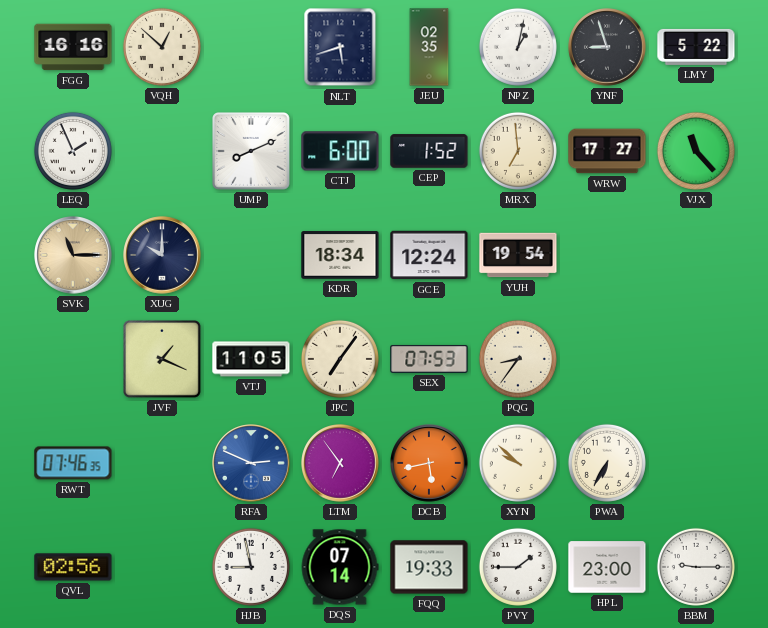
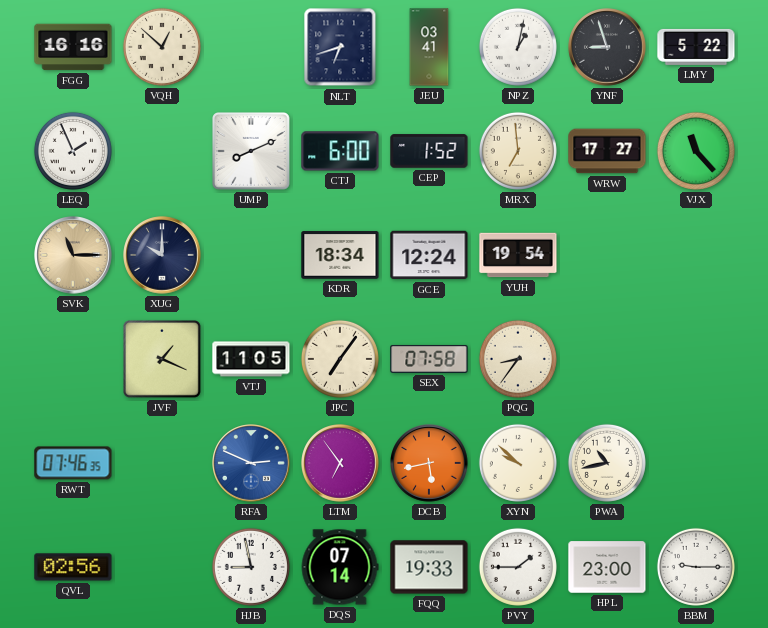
NLT: 5:42 -> 6:42
JEU: 02:35 -> 03:41
SEX: 07:53 -> 07:58
PWA: 6:35 -> 10:43
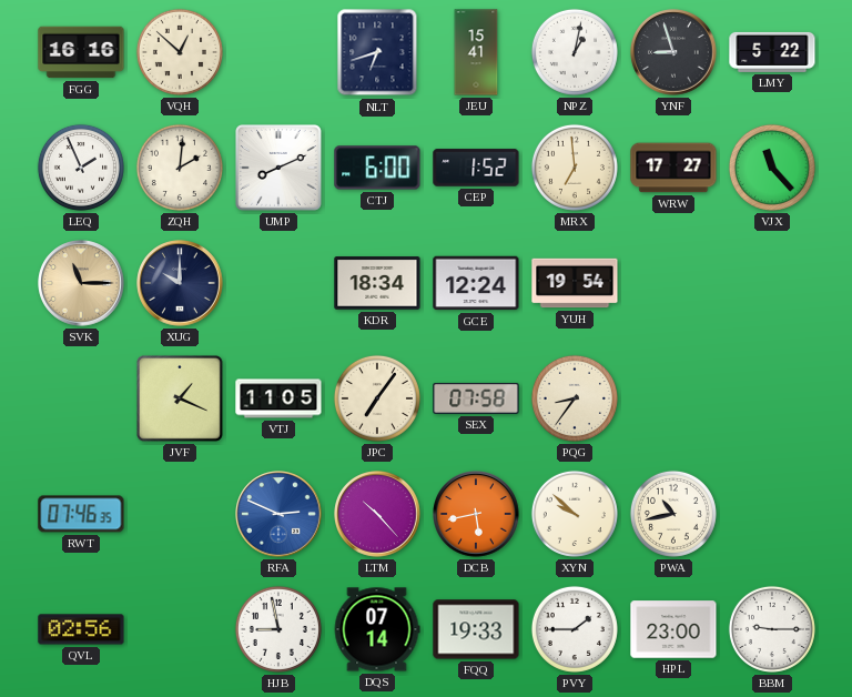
JEU: 03:41 -> 15:41
ZQH: none -> 2:01
LTM: 6:54 -> 10:23
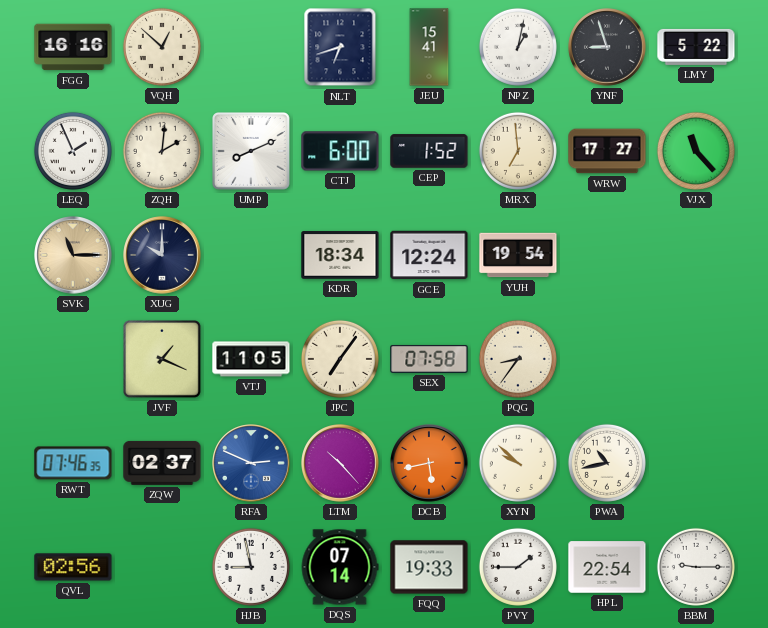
ZQW: none -> 02:37
HPL: 23:00 -> 22:54
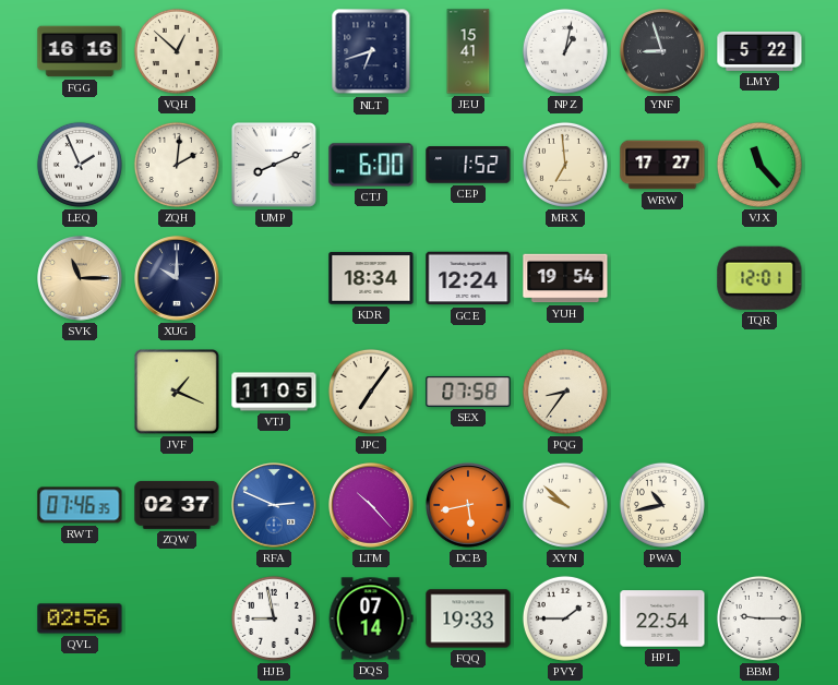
TQR: none -> 12:01
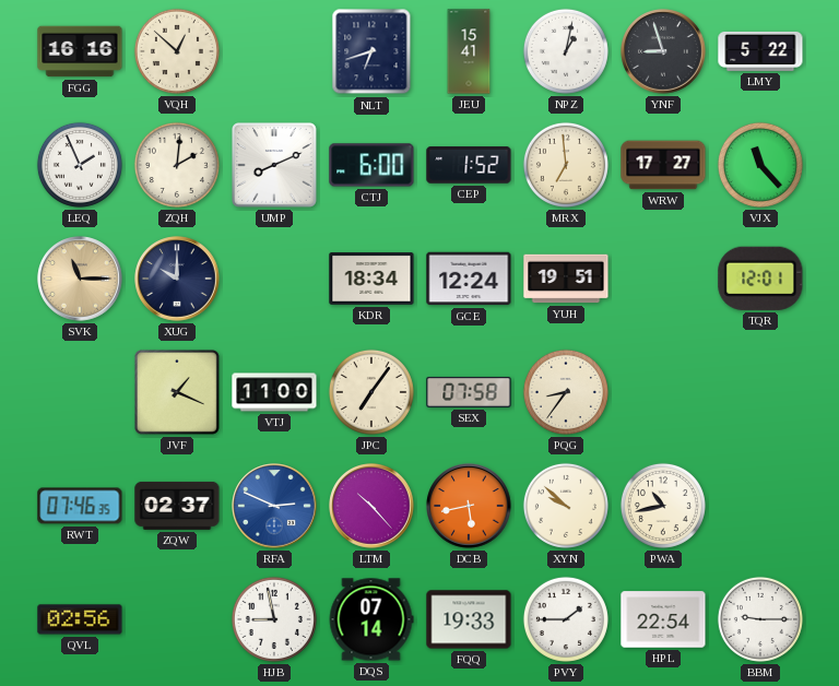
YUH: 19:54 -> 19:51
VTJ: 11:05 -> 11:00
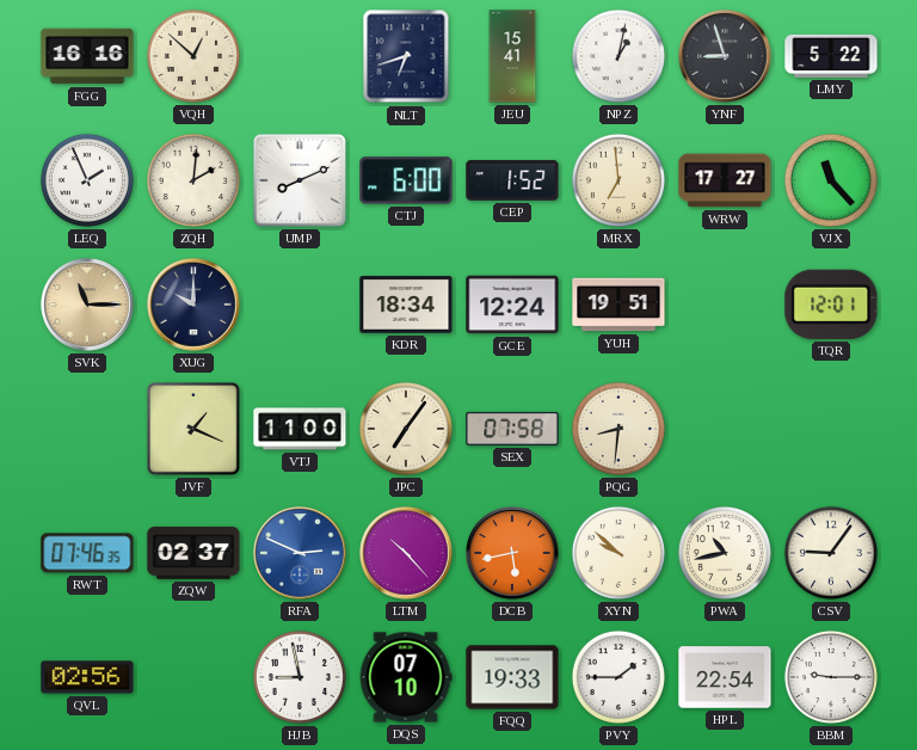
PQG: 8:36 -> 8:31
CSV: none -> 9:06
DQS: 07:14 -> 07:10
